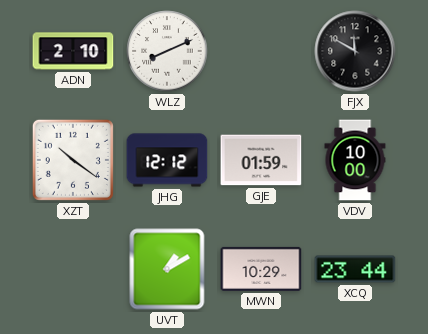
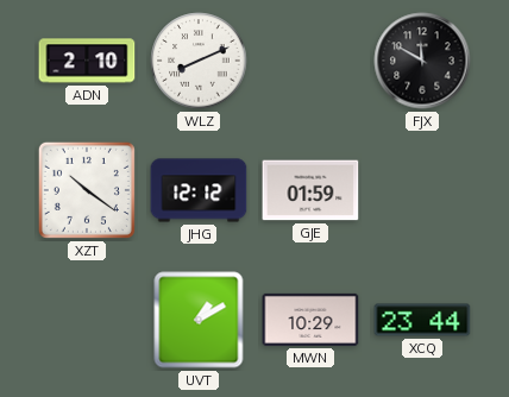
VDV: 10:00 -> none
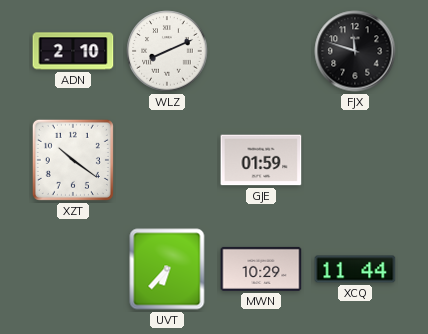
FJX: 11:50 -> 11:48
JHG: 12:12 -> none
UVT: 1:10 -> 6:37
XCQ: 23:44 -> 11:44
